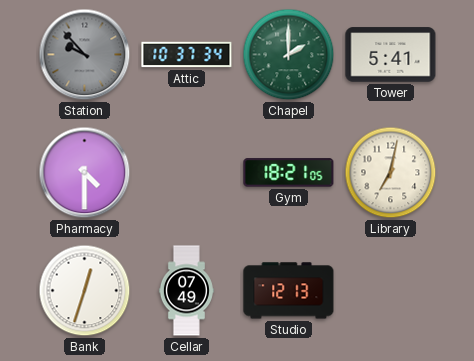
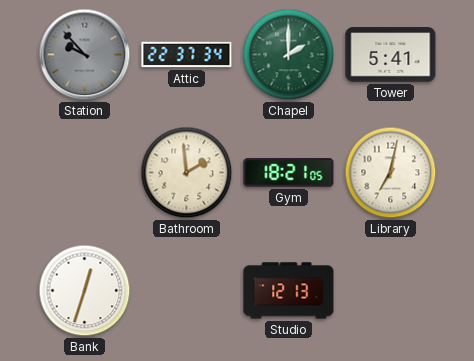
Attic: 10:37 -> 22:37
Pharmacy: 4:30 -> none
Bathroom: none -> 1:59
Cellar: 07:49 -> none
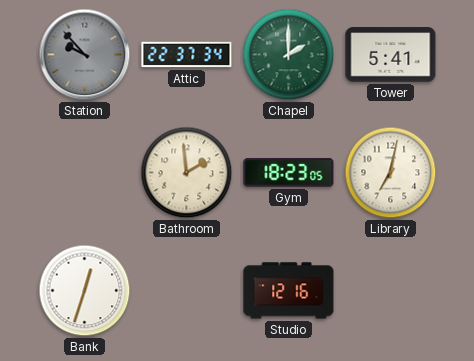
Gym: 18:21 -> 18:23
Studio: 12:13 -> 12:16
